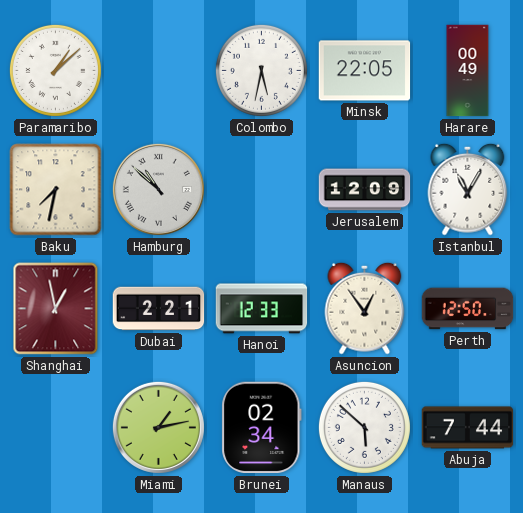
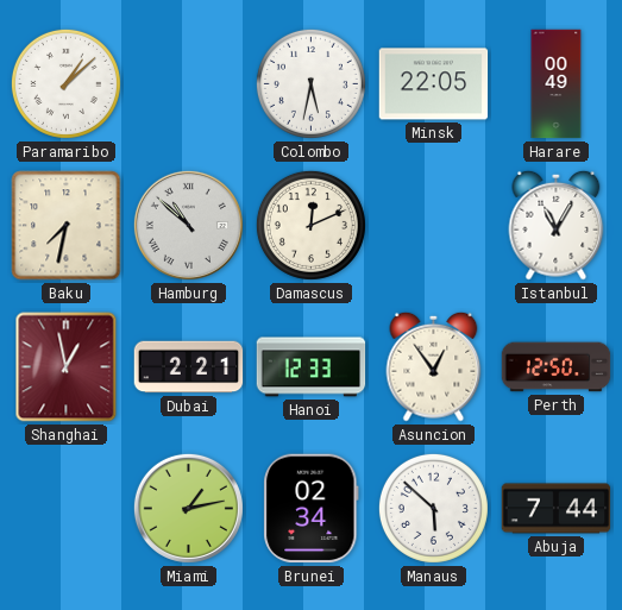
Damascus: none -> 12:11
Jerusalem: 12:09 -> none
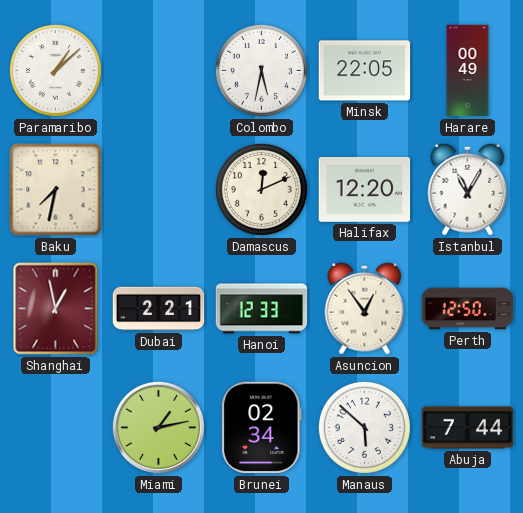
Hamburg: 10:52 -> none
Halifax: none -> 12:20
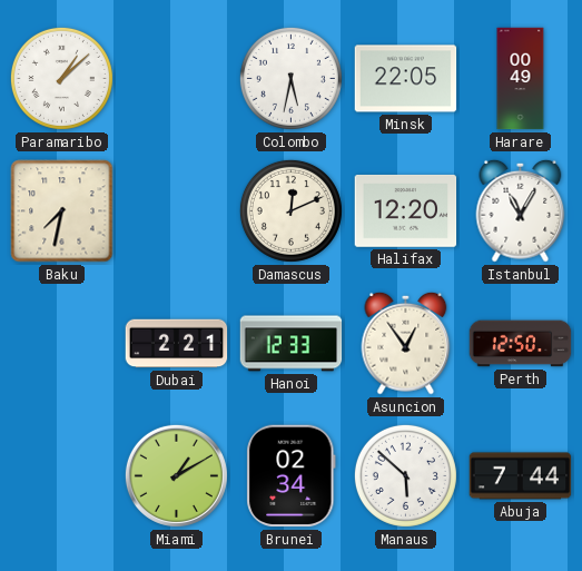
Shanghai: 12:58 -> none
Miami: 1:13 -> 1:10
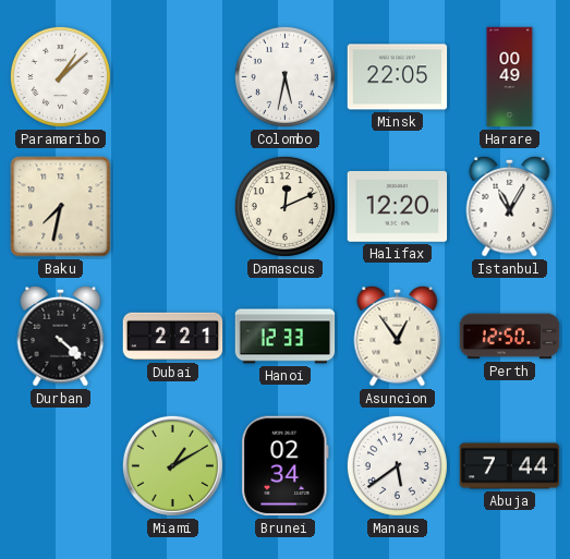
Durban: none -> 4:22
Manaus: 5:52 -> 5:39
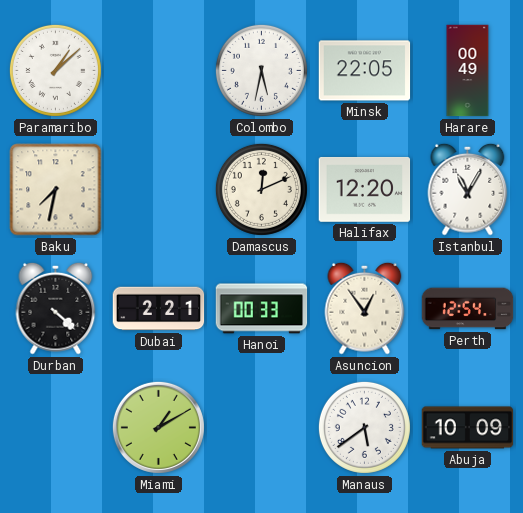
Hanoi: 12:33 -> 00:33
Perth: 12:50 -> 12:54
Brunei: 02:34 -> none
Abuja: 7:44 -> 10:09
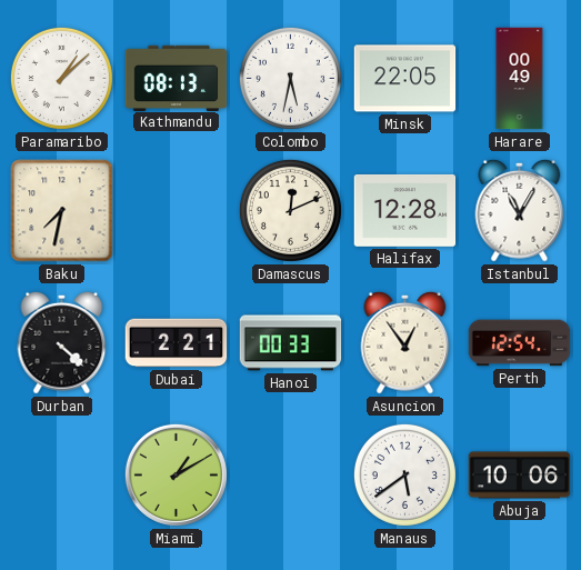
Kathmandu: none -> 08:13
Halifax: 12:20 -> 12:28
Abuja: 10:09 -> 10:06
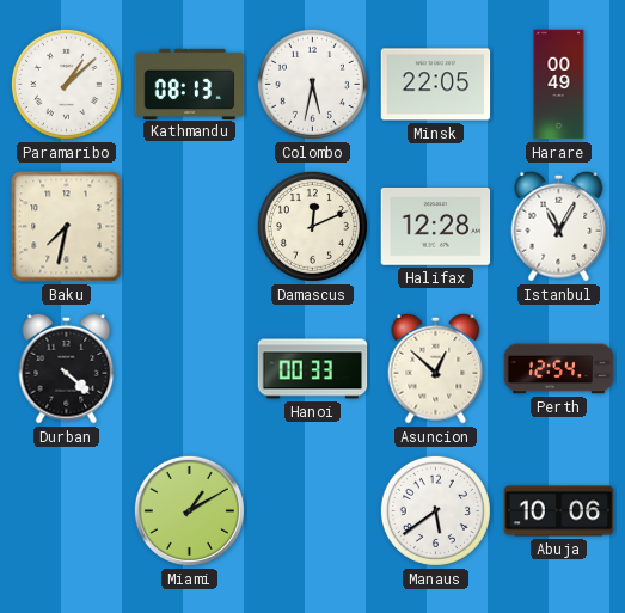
Dubai: 2:21 -> none
Asuncion: 12:54 -> 12:52
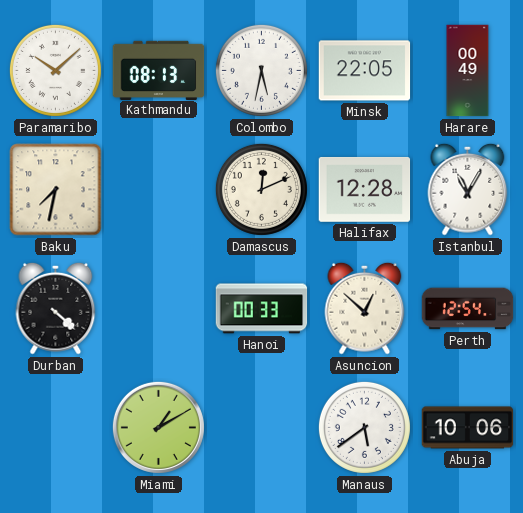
Paramaribo: 1:08 -> 10:08
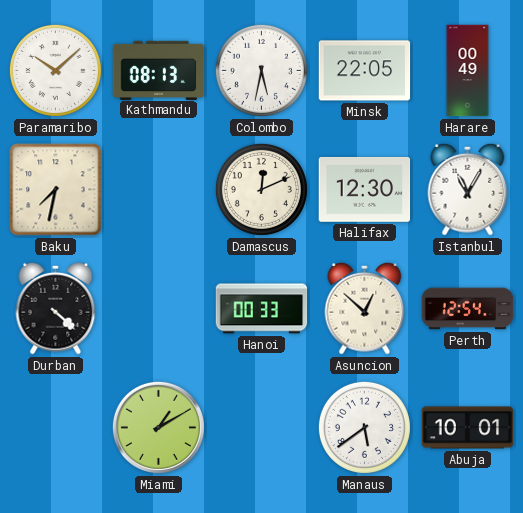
Halifax: 12:28 -> 12:30
Abuja: 10:06 -> 10:01
